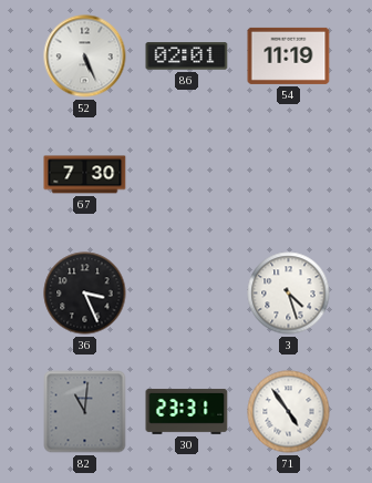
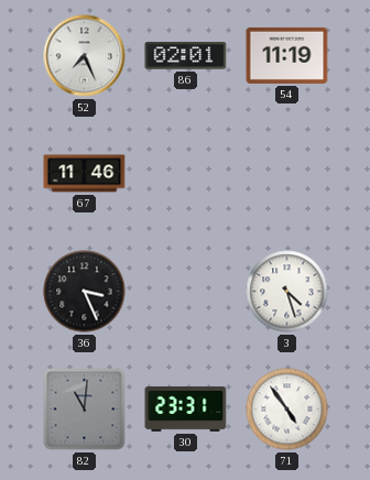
52: 5:26 -> 7:26
67: 7:30 -> 11:46
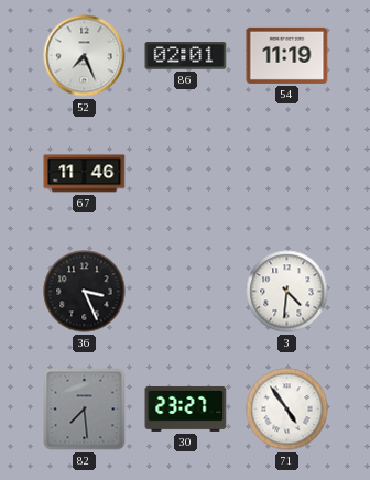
3: 4:27 -> 4:31
82: 11:01 -> 7:29
30: 23:31 -> 23:27
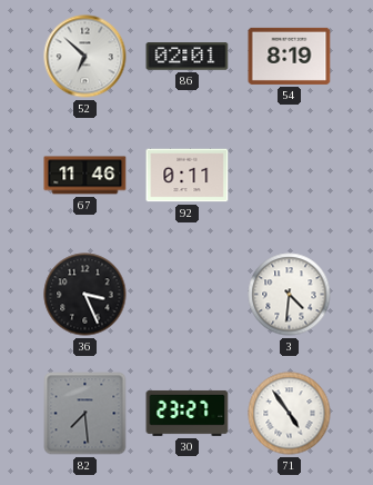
52: 7:26 -> 6:52
54: 11:19 -> 8:19
92: none -> 0:11
